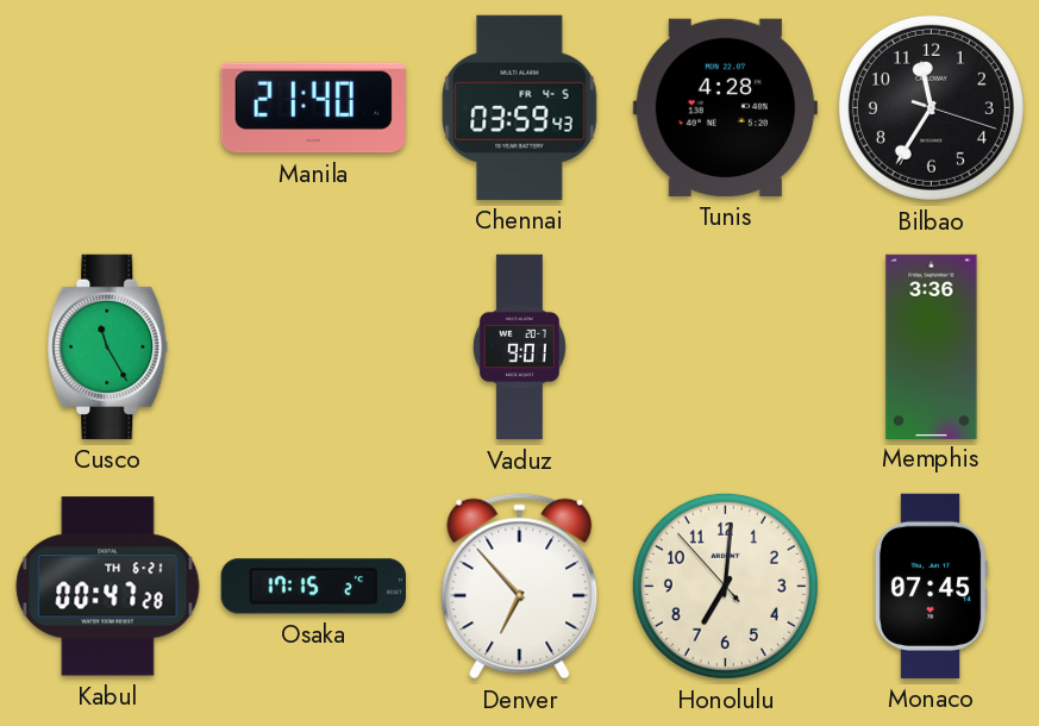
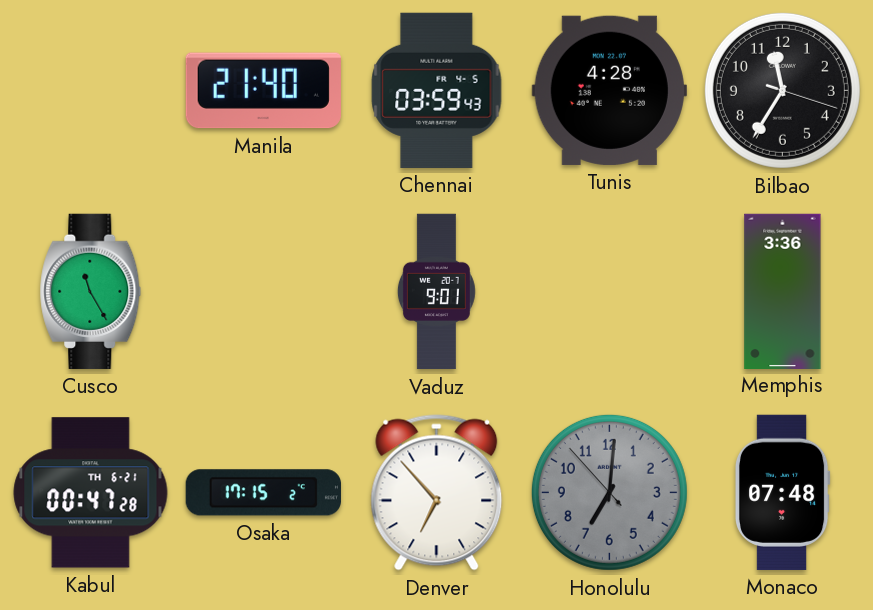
Honolulu dial: cream -> grey
Monaco: 07:45 -> 07:48
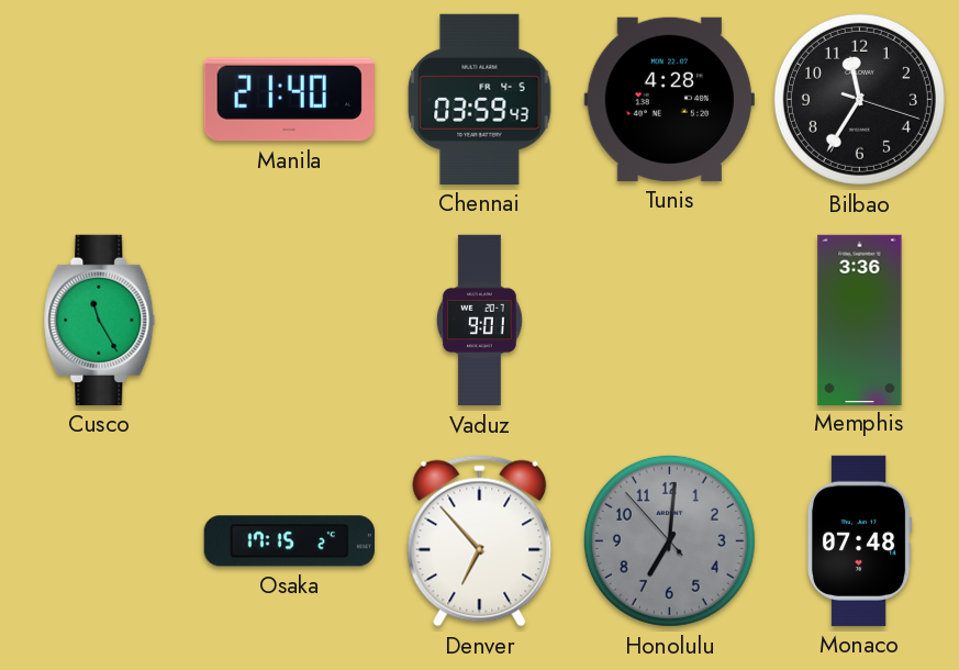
Kabul: 00:47 -> none
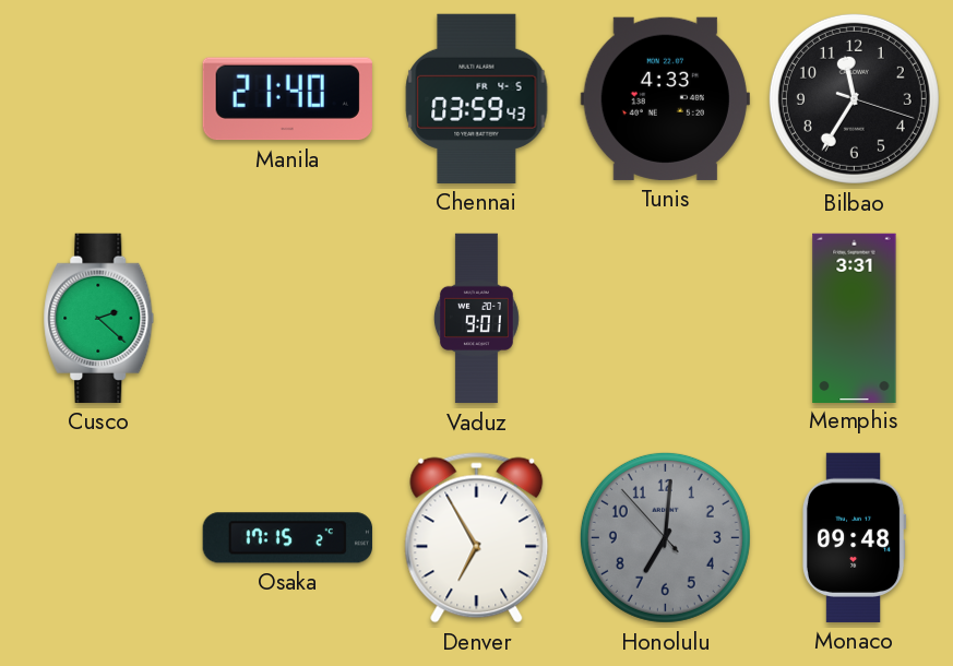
Tunis: 4:28 -> 4:33
Cusco: 11:25 -> 2:22
Memphis: 3:36 -> 3:31
Denver: 6:53 -> 6:55
Monaco: 07:48 -> 09:48
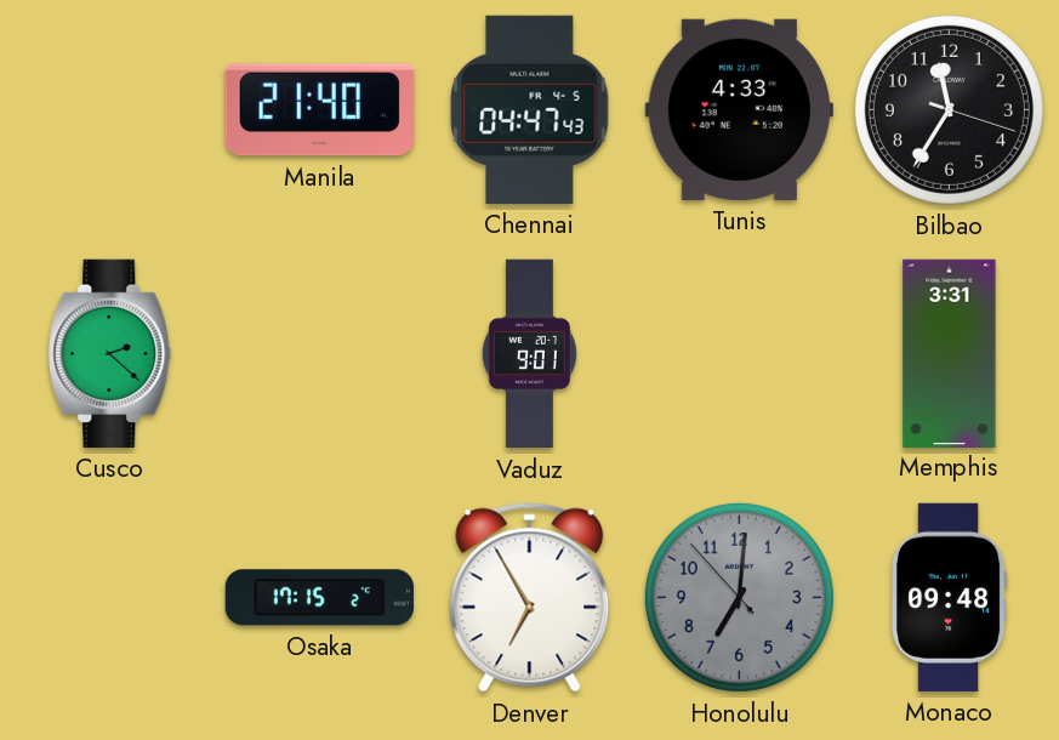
Chennai: 03:59 -> 04:47
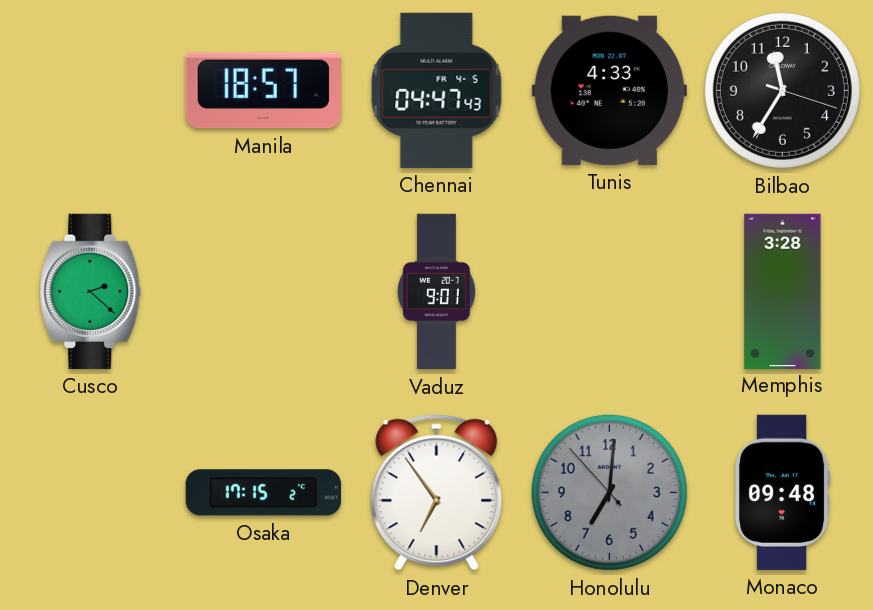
Manila: 21:40 -> 18:57
Memphis: 3:31 -> 3:28
Denver: 6:55 -> 6:54
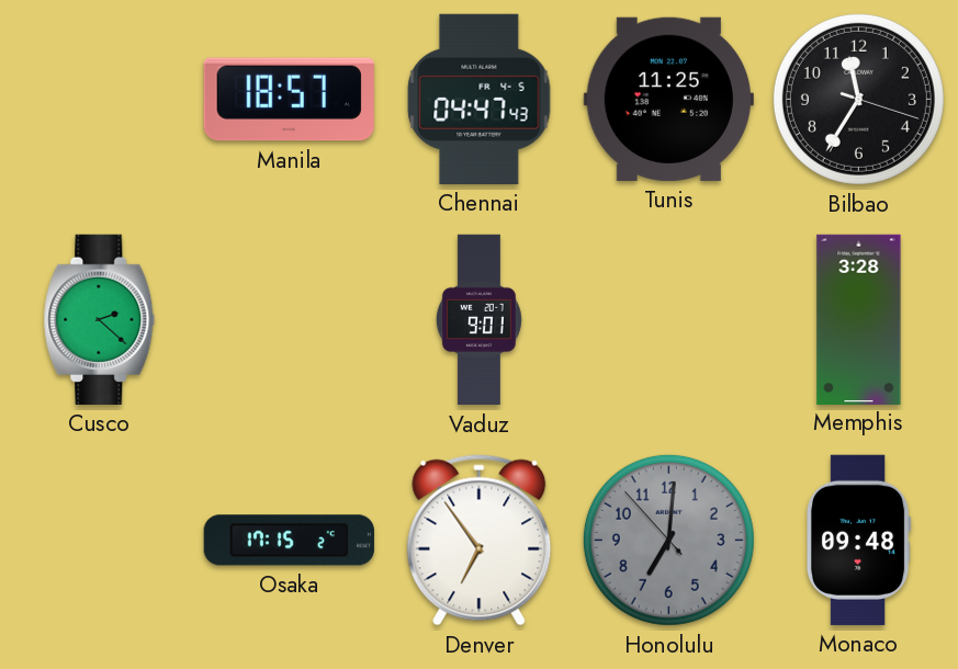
Tunis: 4:33 -> 11:25
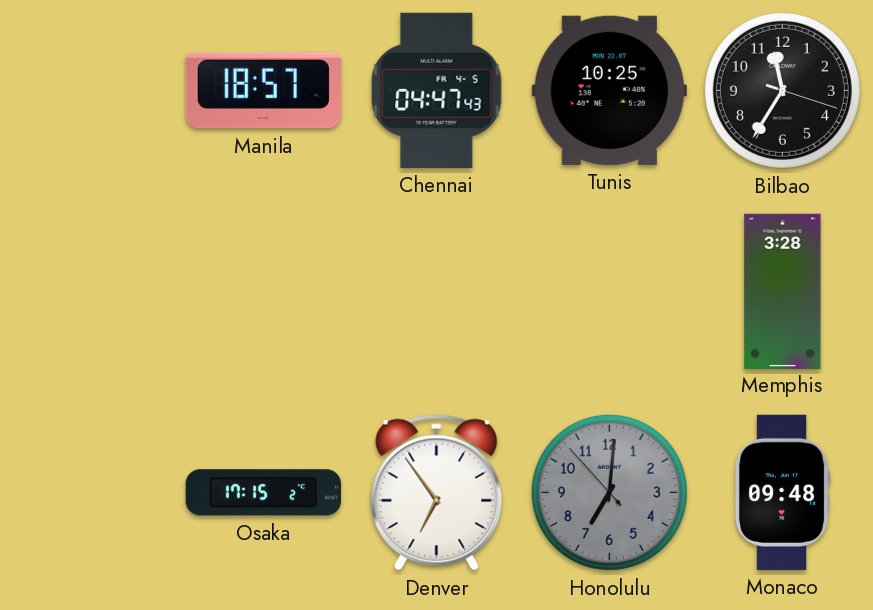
Tunis: 11:25 -> 10:25
Cusco: 2:22 -> none
Vaduz: 9:01 -> none
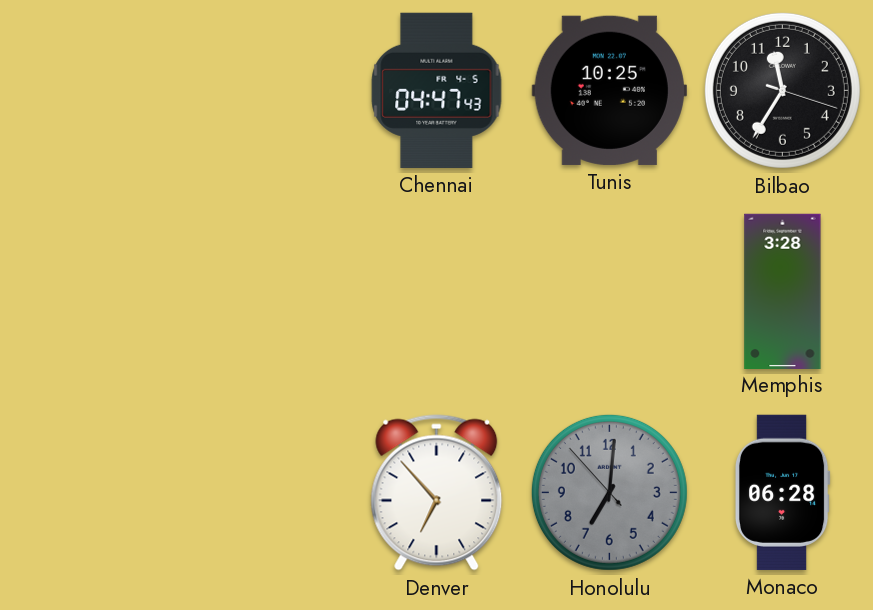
Manila: 18:57 -> none
Osaka: 17:15 -> none
Denver: 6:54 -> 6:53
Monaco: 09:48 -> 06:28
